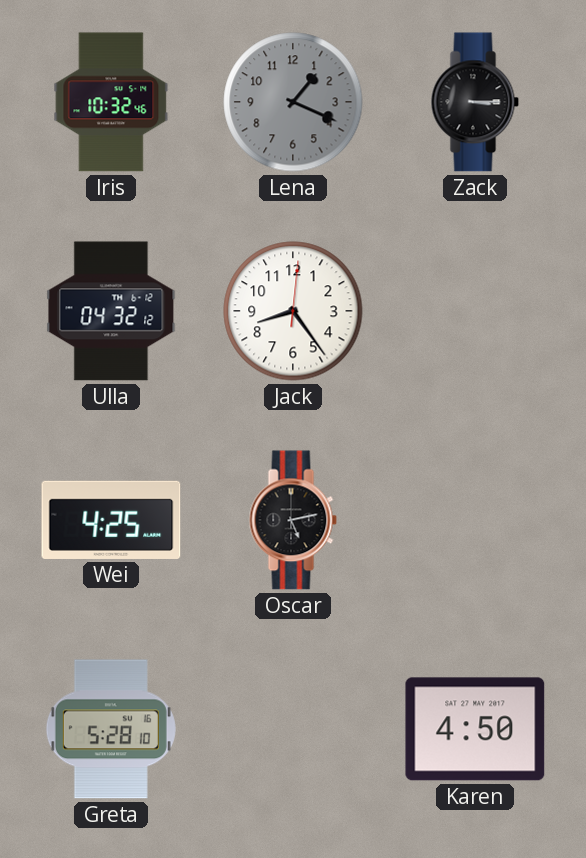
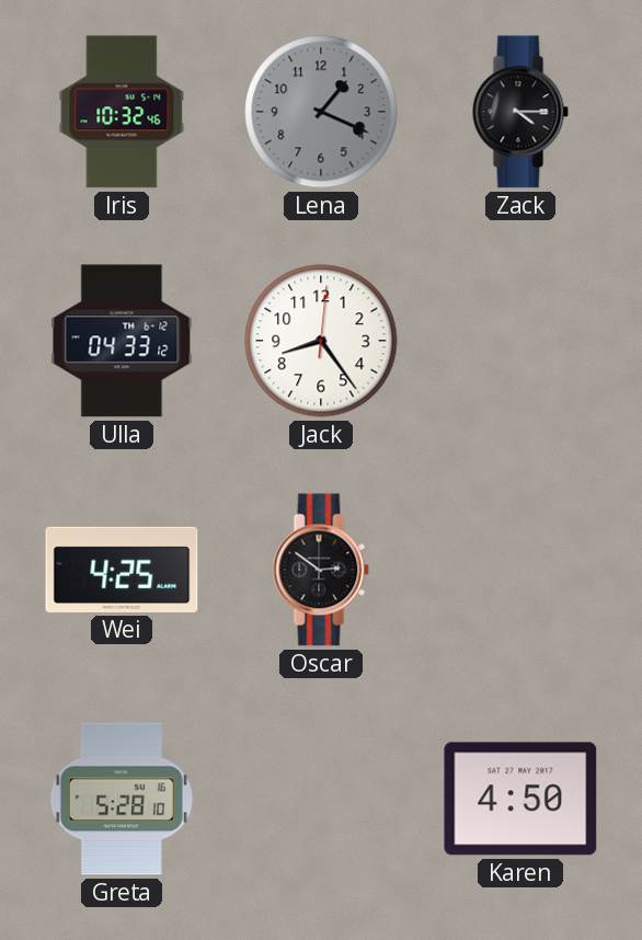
Zack: 3:15 -> 4:15
Ulla: 04:32 -> 04:33
Oscar: 5:13 -> 2:51
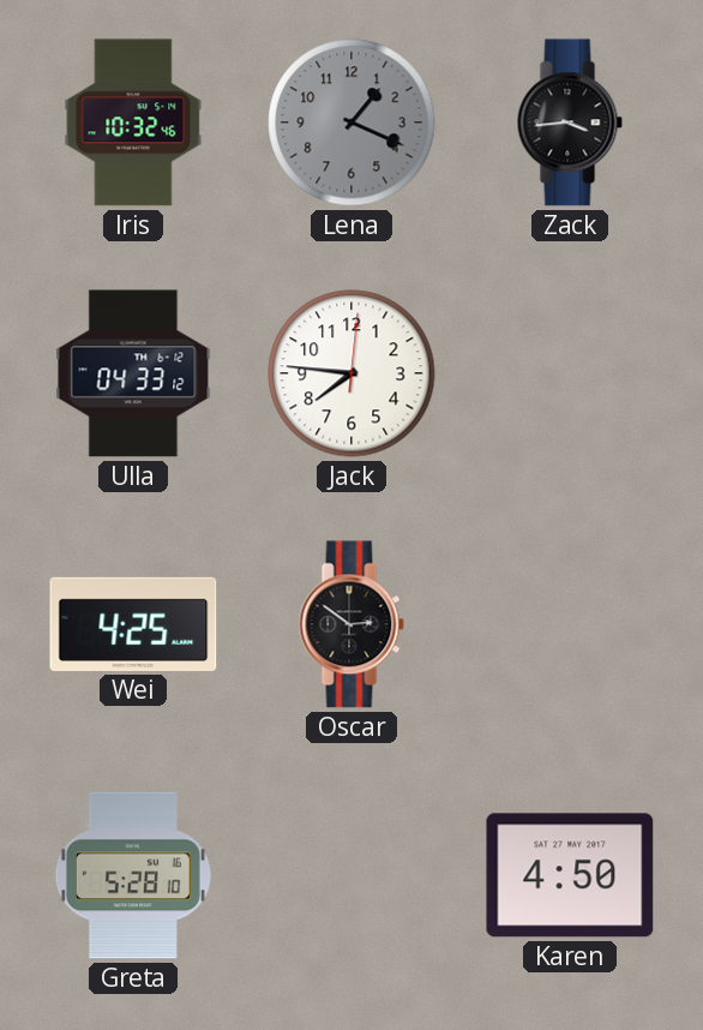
Zack: 4:15 -> 3:44
Jack: 8:24 -> 7:46
